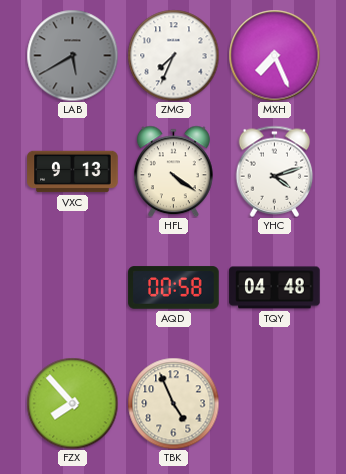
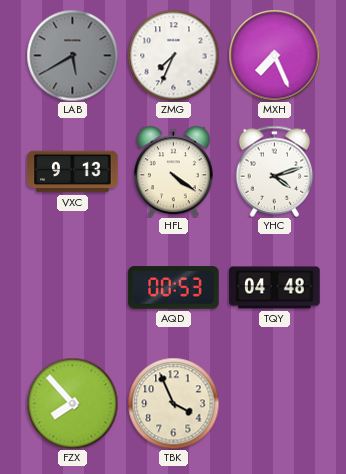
AQD: 00:58 -> 00:53
TBK: 4:56 -> 3:56
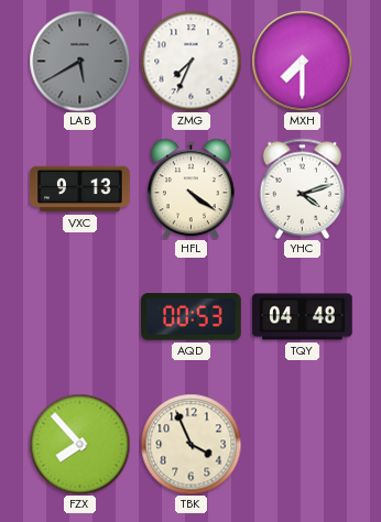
MXH: 7:26 -> 7:30
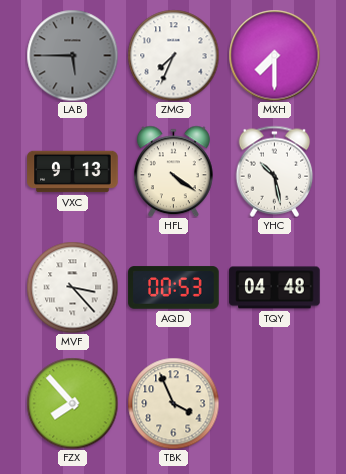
LAB: 5:40 -> 5:45
YHC: 4:12 -> 10:28
MVF: none -> 3:23
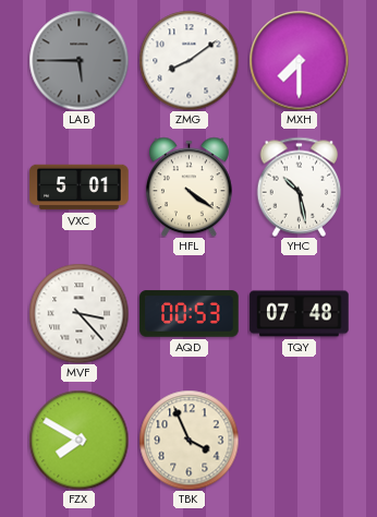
ZMG: 7:34 -> 8:09
VXC: 9:13 -> 5:01
TQY: 04:48 -> 07:48
FZX: 7:53 -> 7:50
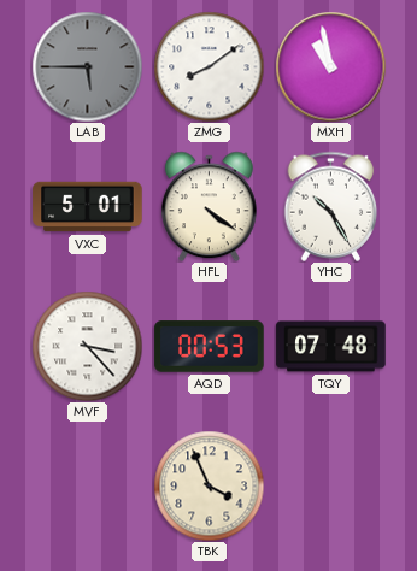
MXH: 7:30 -> 10:58
YHC: 10:28 -> 10:25
FZX: 7:50 -> none
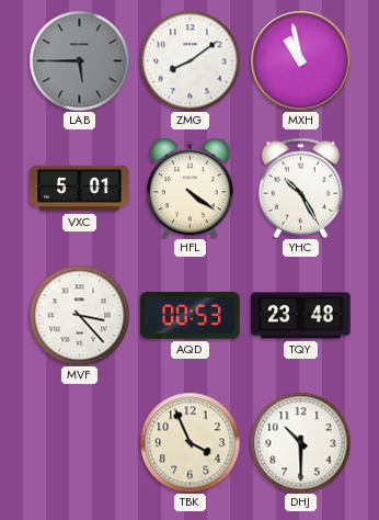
TQY: 07:48 -> 23:48
DHJ: none -> 10:30
